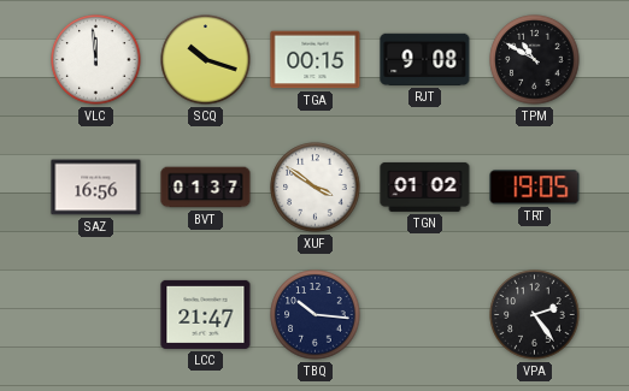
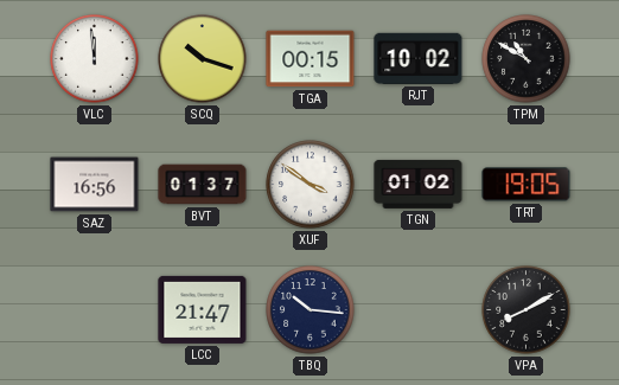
RJT: 9:08 -> 10:02
VPA: 2:24 -> 8:10
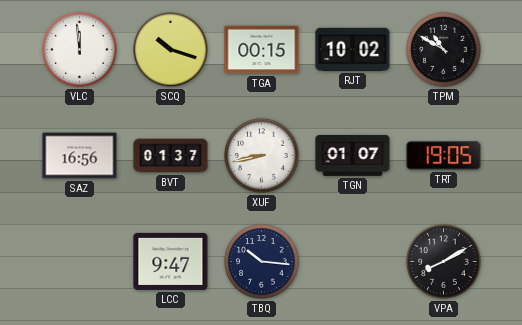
XUF: 3:51 -> 8:43
TGN: 01:02 -> 01:07
LCC: 21:47 -> 9:47
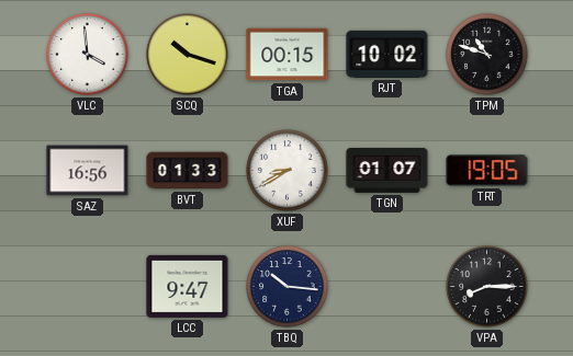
VLC: 11:59 -> 3:59
TPM: 10:50 -> 10:48
BVT: 01:37 -> 01:33
XUF: 8:43 -> 8:40
VPA: 8:10 -> 8:15
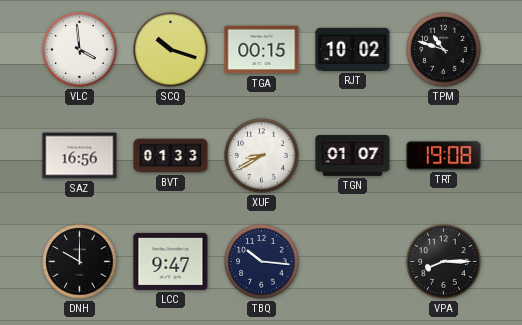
TRT: 19:05 -> 19:08
DNH: none -> 10:00
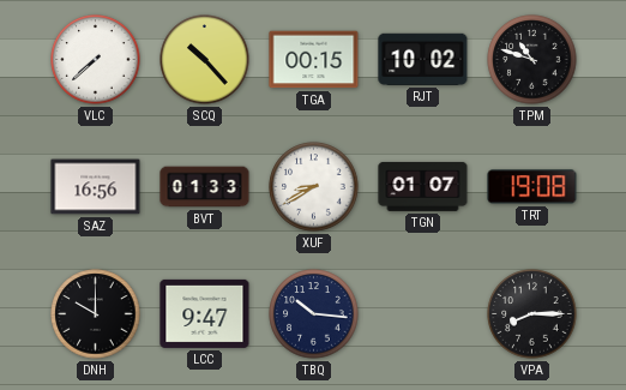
VLC: 3:59 -> 7:38
SCQ: 10:18 -> 10:23
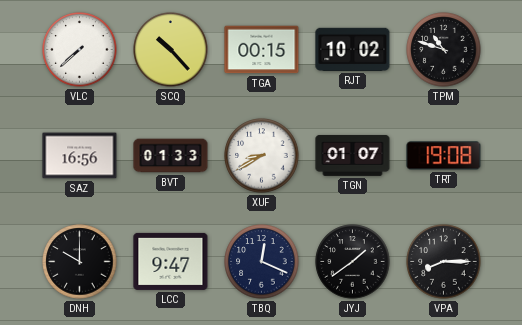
TBQ: 10:16 -> 12:19
JYJ: none -> 1:39
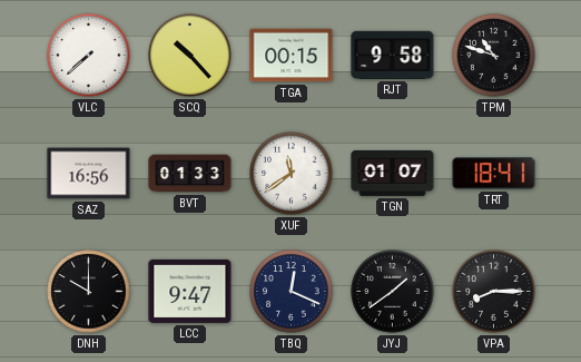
RJT: 10:02 -> 9:58
XUF: 8:40 -> 11:39
TRT: 19:08 -> 18:41
